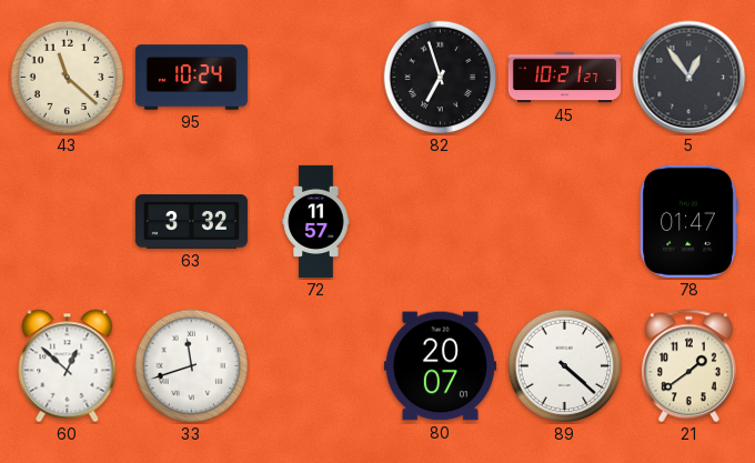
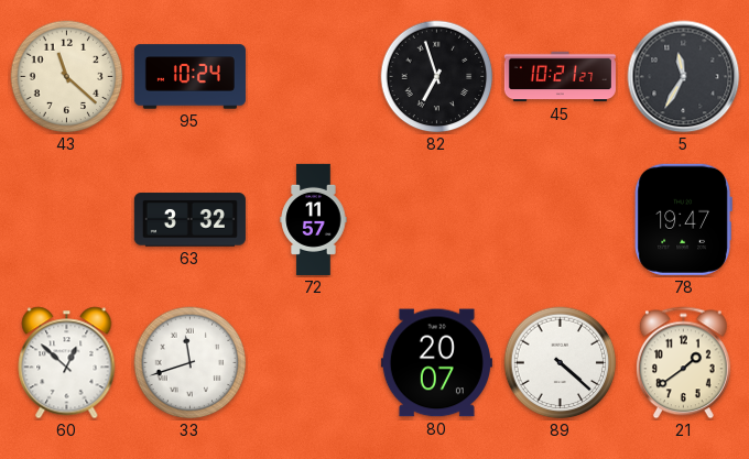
5: 12:54 -> 11:35
78: 01:47 -> 19:47
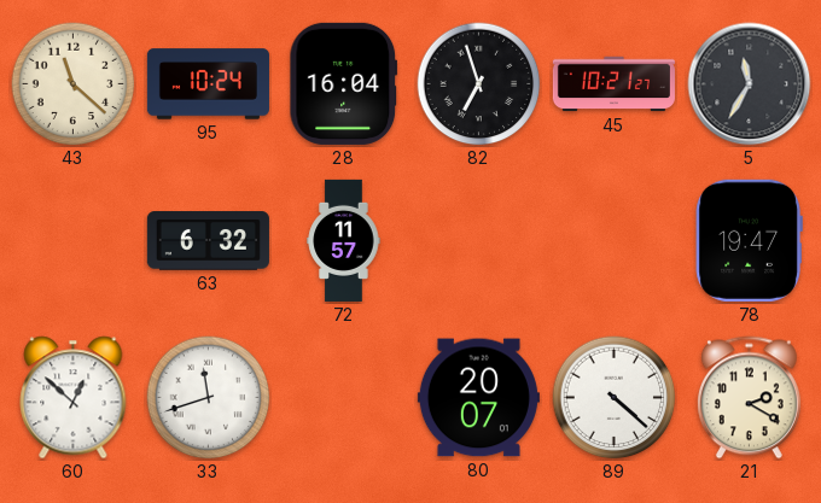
28: none -> 16:04
63: 3:32 -> 6:32
21: 1:39 -> 2:20
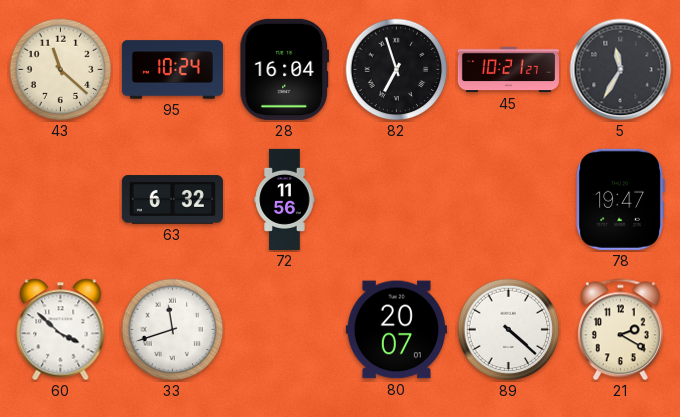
72: 11:57 -> 11:56
60: 12:52 -> 3:52
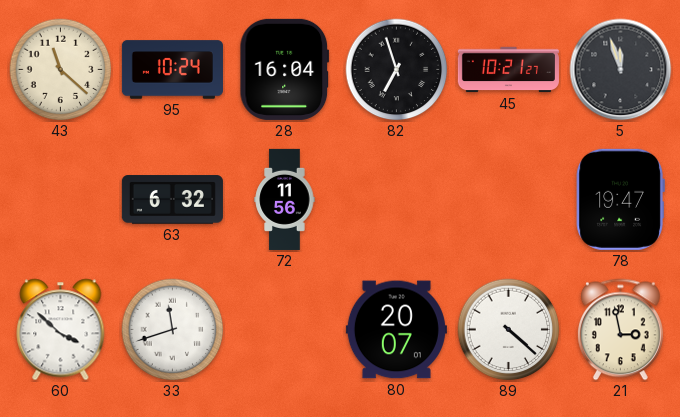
5: 11:35 -> 11:57
21: 2:20 -> 2:58
